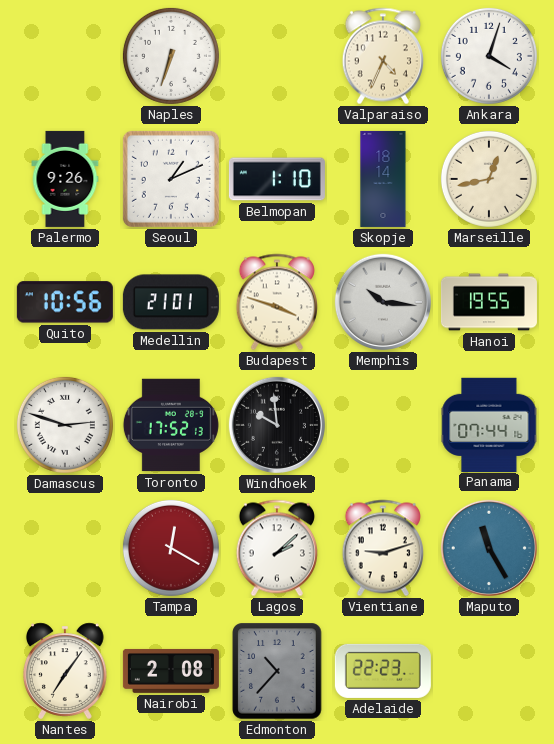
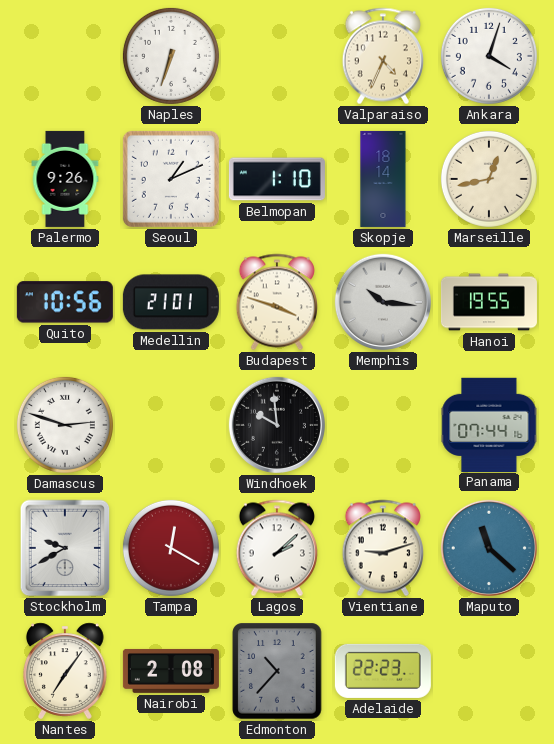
Toronto: 17:52 -> none
Stockholm: none -> 9:40
Maputo: 11:25 -> 11:22
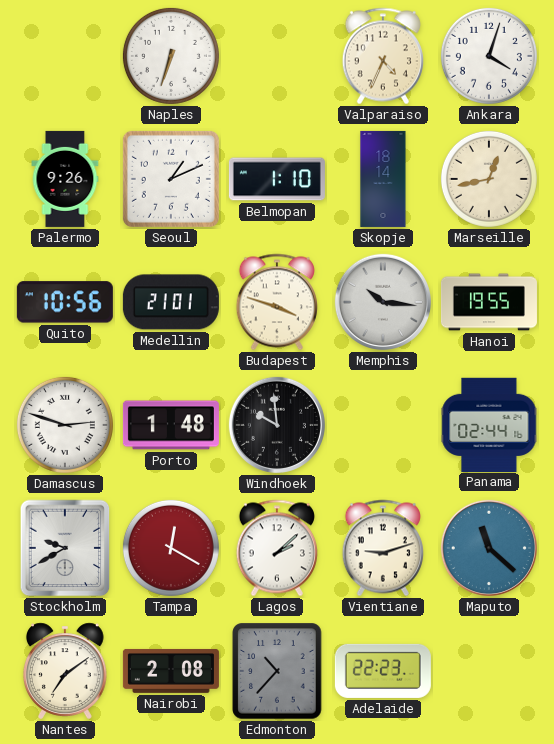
Porto: none -> 1:48
Panama: 07:44 -> 02:44
Nantes: 7:06 -> 7:09
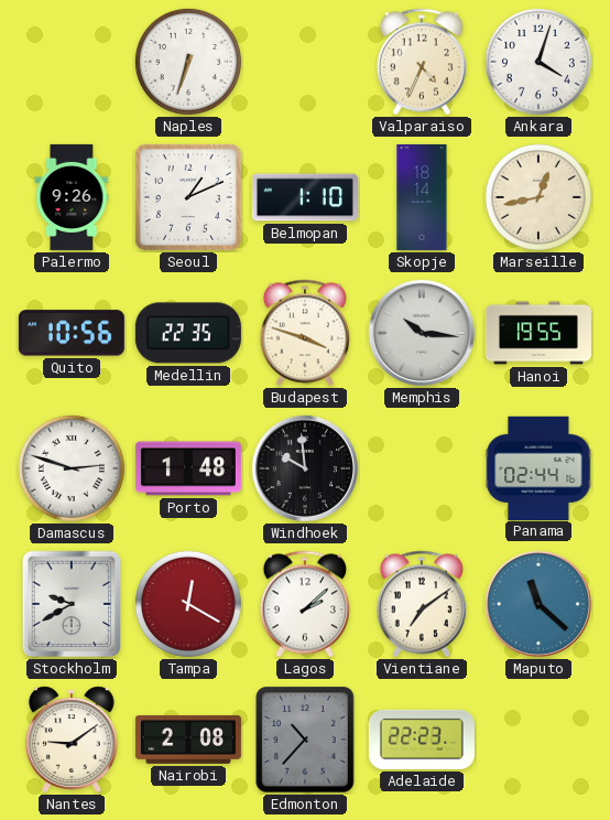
Medellin: 21:01 -> 22:35
Vientiane: 9:12 -> 7:09
Nantes: 7:09 -> 9:09
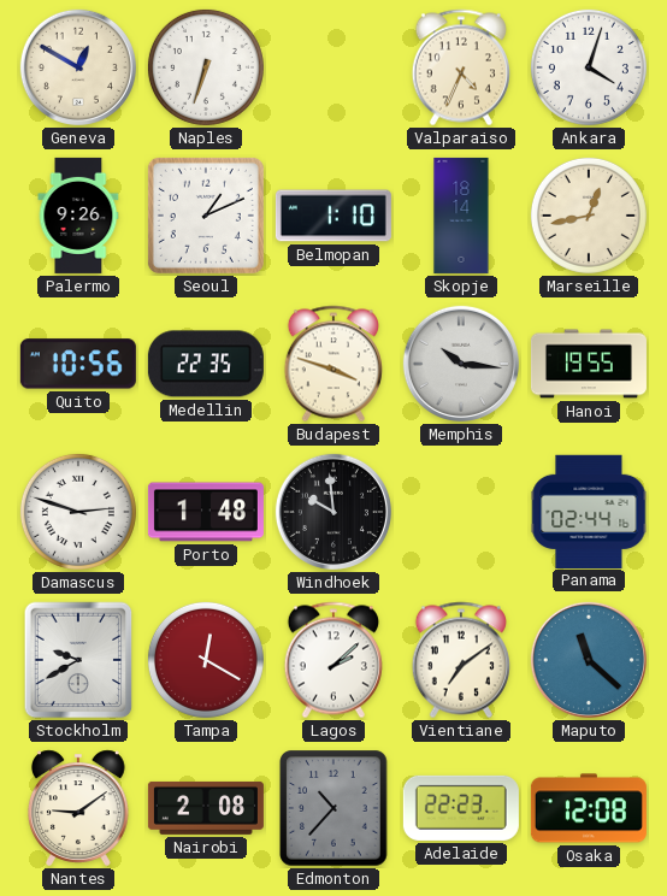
Geneva: none -> 12:50
Osaka: none -> 12:08
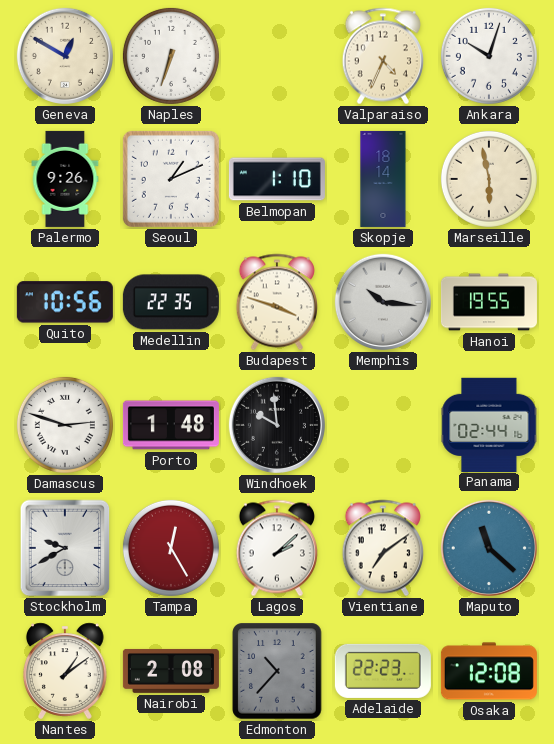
Ankara: 4:03 -> 10:03
Marseille: 12:43 -> 5:58
Tampa: 12:20 -> 12:25
Nantes: 9:09 -> 1:09
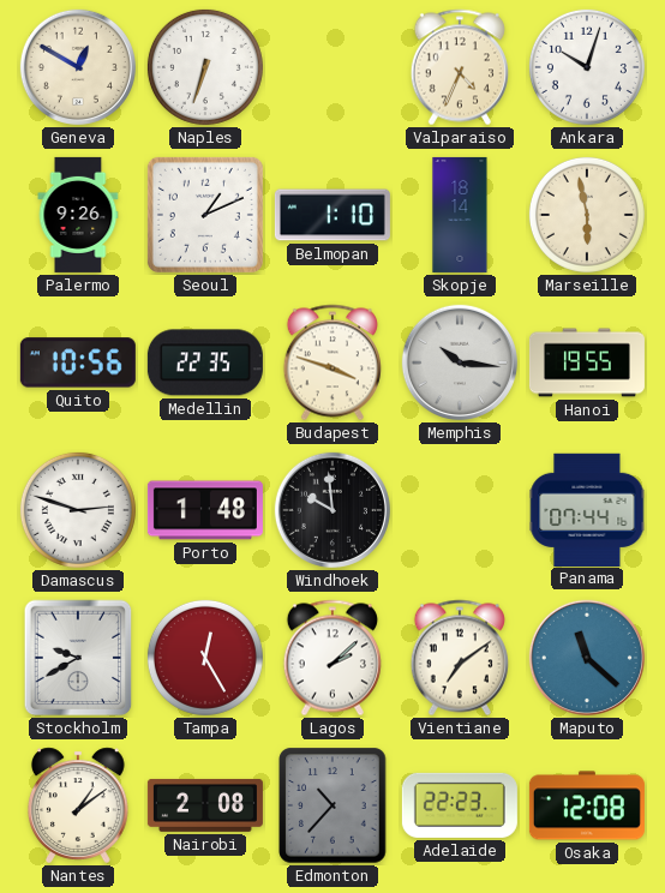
Panama: 02:44 -> 07:44
